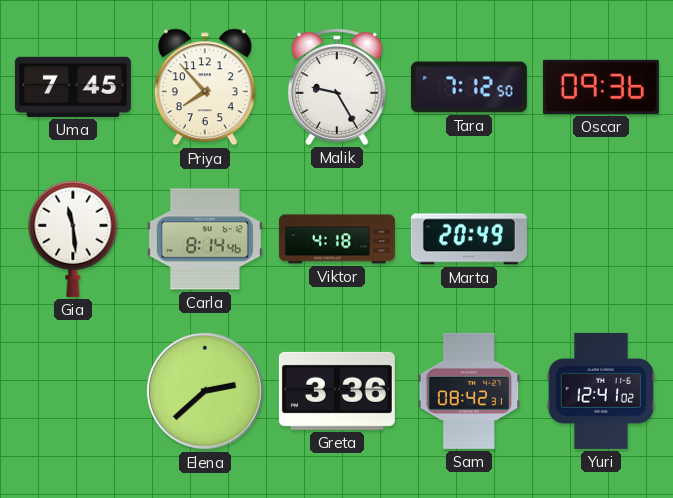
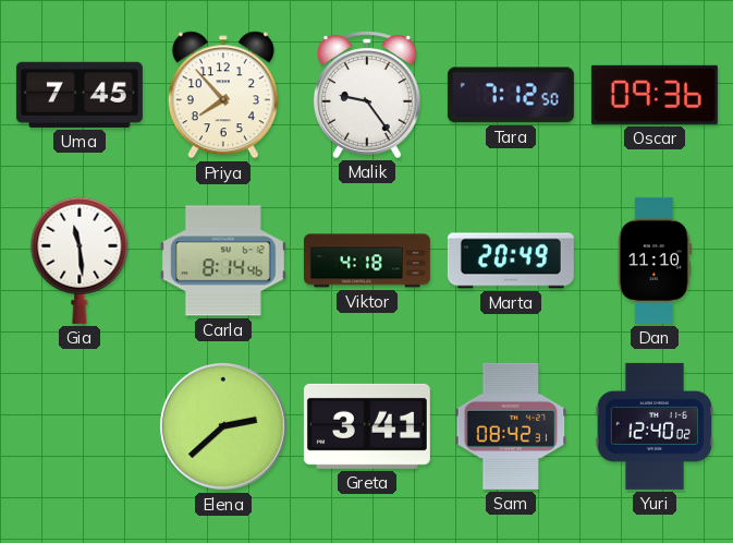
Malik: 9:25 -> 9:24
Dan: none -> 11:10
Greta: 3:36 -> 3:41
Yuri: 12:41 -> 12:40
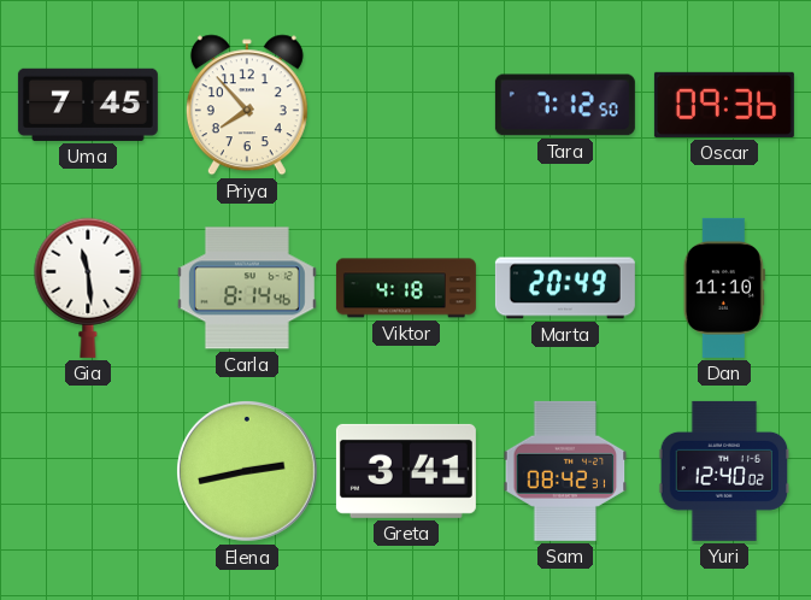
Malik: 9:24 -> none
Elena: 2:38 -> 2:43
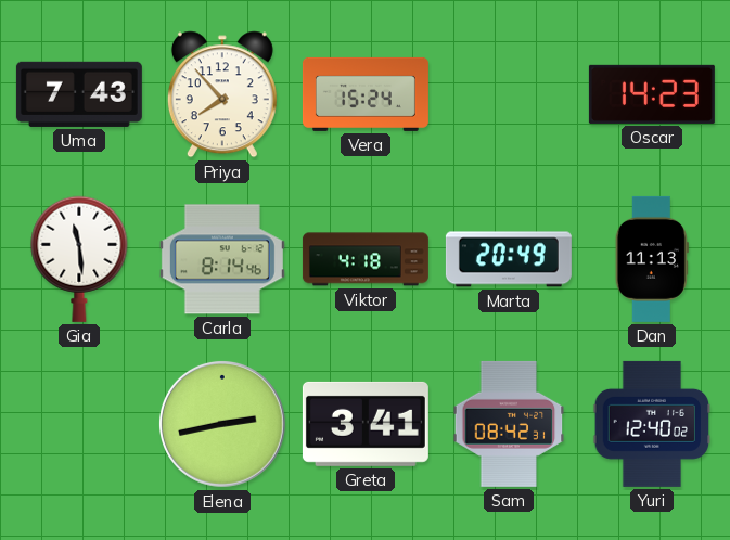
Uma: 7:45 -> 7:43
Vera: none -> 15:24
Tara: 7:12 -> none
Oscar: 09:36 -> 14:23
Dan: 11:10 -> 11:13
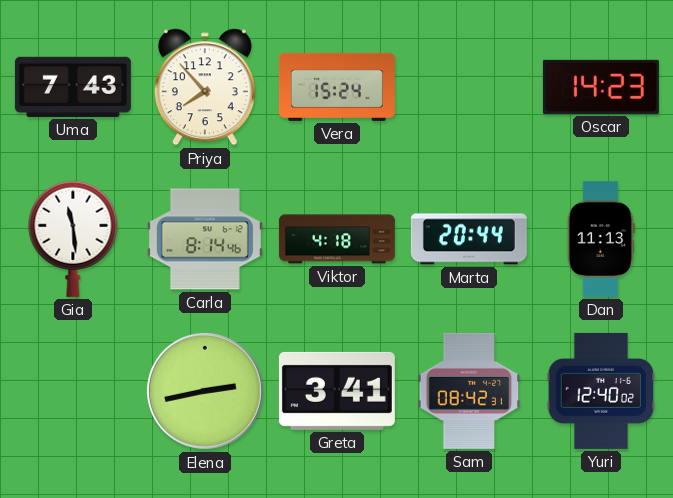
Marta: 20:49 -> 20:44
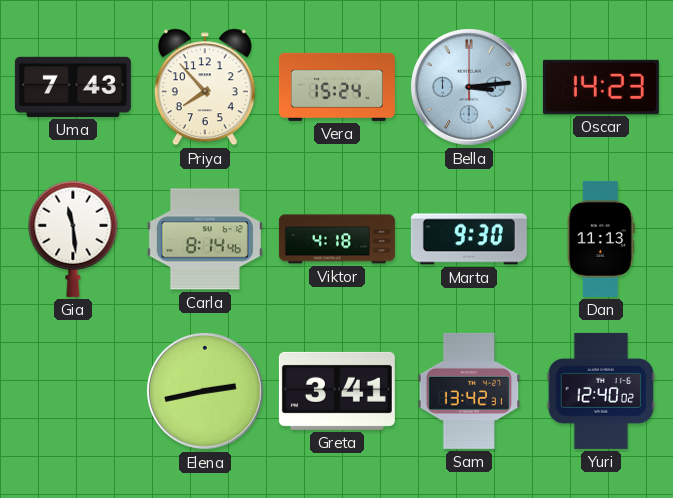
Bella: none -> 3:14
Marta: 20:44 -> 9:30
Sam: 08:42 -> 13:42
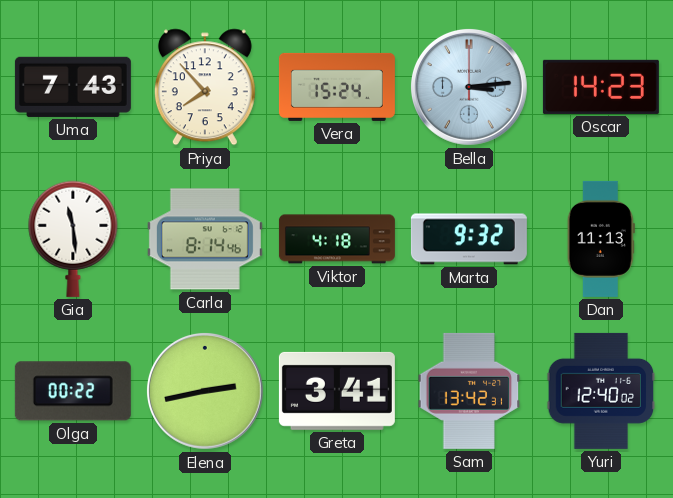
Marta: 9:30 -> 9:32
Olga: none -> 00:22
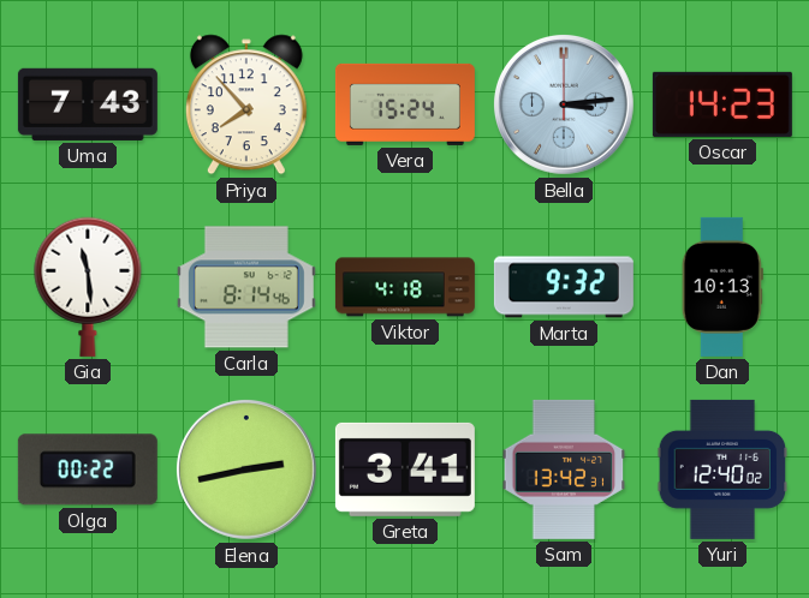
Dan: 11:13 -> 10:13
